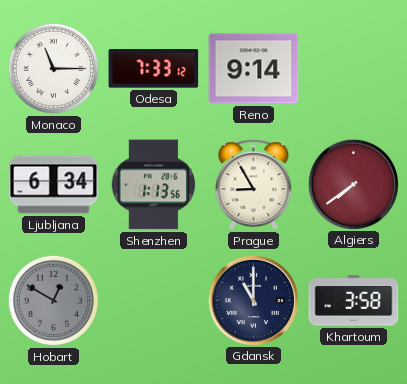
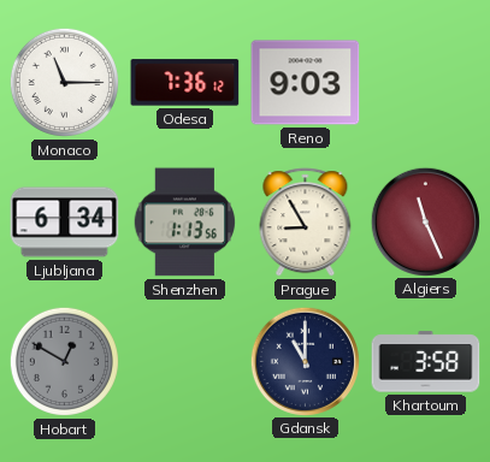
Odesa: 7:33 -> 7:36
Reno: 9:14 -> 9:03
Algiers: 7:39 -> 11:26
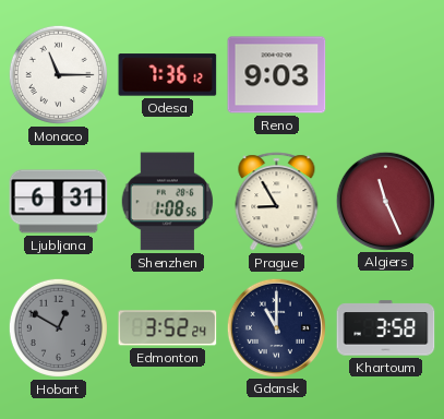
Ljubljana: 6:34 -> 6:31
Shenzhen: 1:13 -> 1:08
Edmonton: none -> 3:52
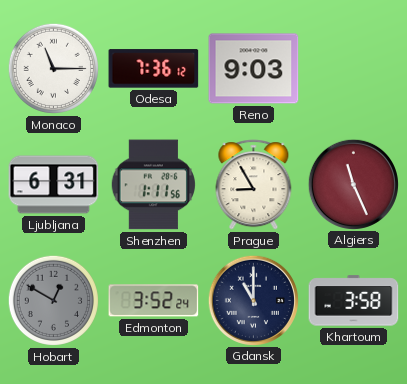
Shenzhen: 1:08 -> 1:11
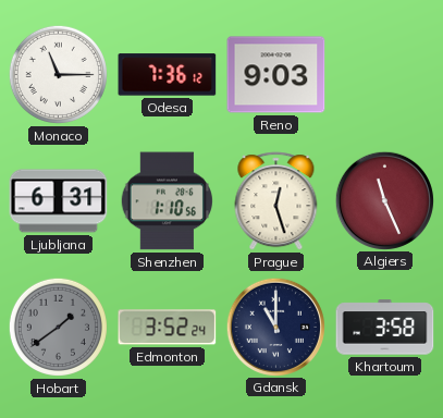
Shenzhen: 1:11 -> 1:10
Prague: 8:55 -> 12:27
Hobart: 12:50 -> 1:39
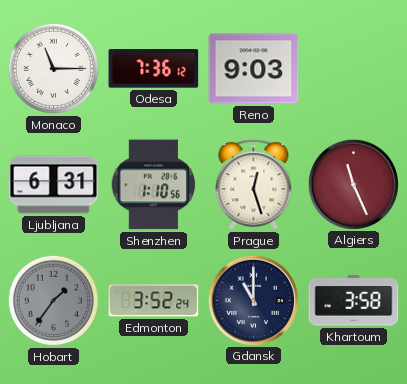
Hobart: 1:39 -> 1:36
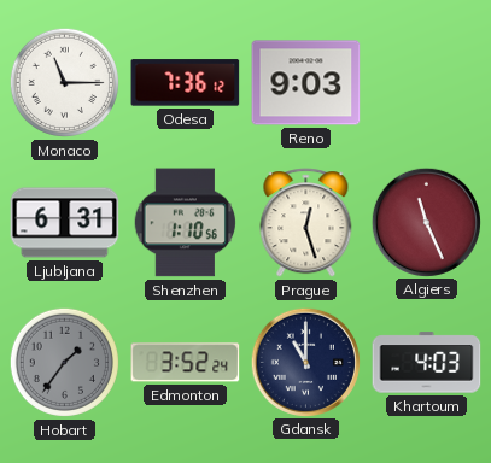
Khartoum: 3:58 -> 4:03
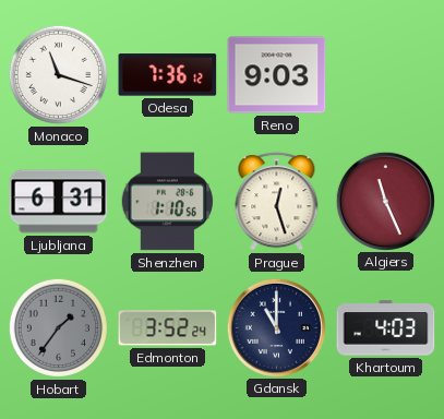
Monaco: 11:15 -> 11:18
